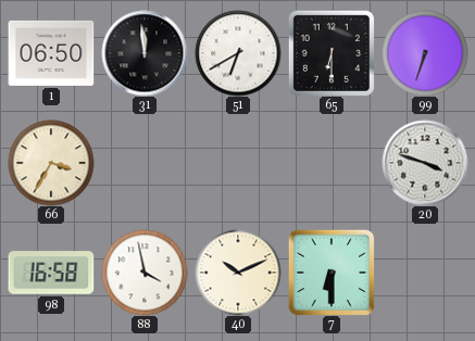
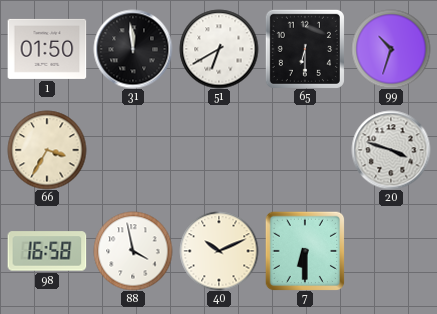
1: 06:50 -> 01:50
99: 6:33 -> 10:33
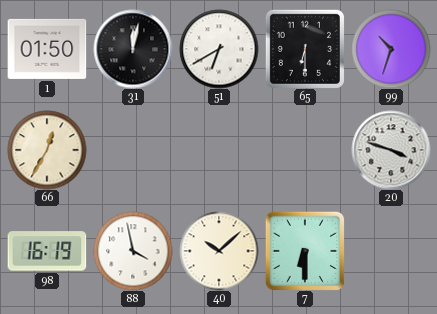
31: 11:59 -> 12:02
66: 3:35 -> 12:35
98: 16:58 -> 16:19
40: 10:11 -> 10:08
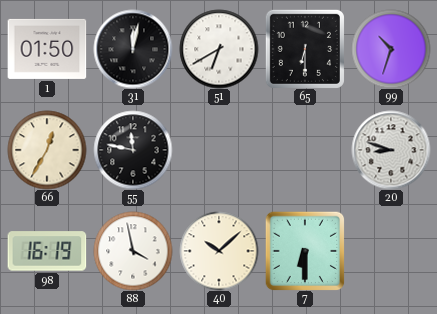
55: none -> 11:47
20: 3:48 -> 8:48
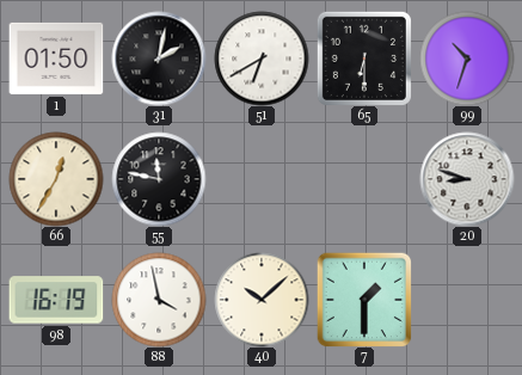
31: 12:02 -> 2:02
7: 6:30 -> 1:30
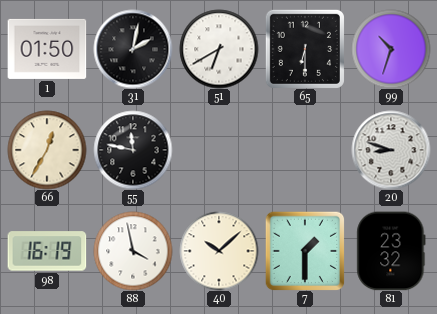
81: none -> 23:32
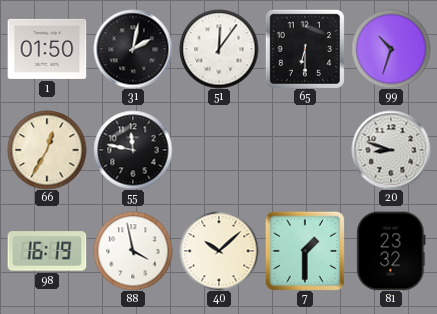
51: 6:40 -> 12:06
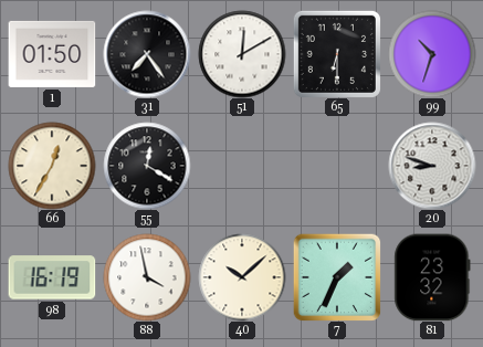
31: 2:02 -> 7:24
51: 12:06 -> 12:10
55: 11:47 -> 12:20
7: 1:30 -> 1:34
